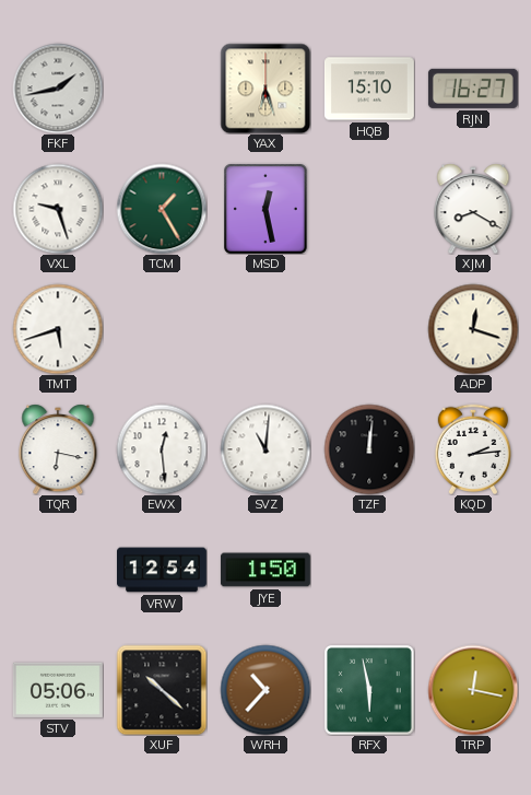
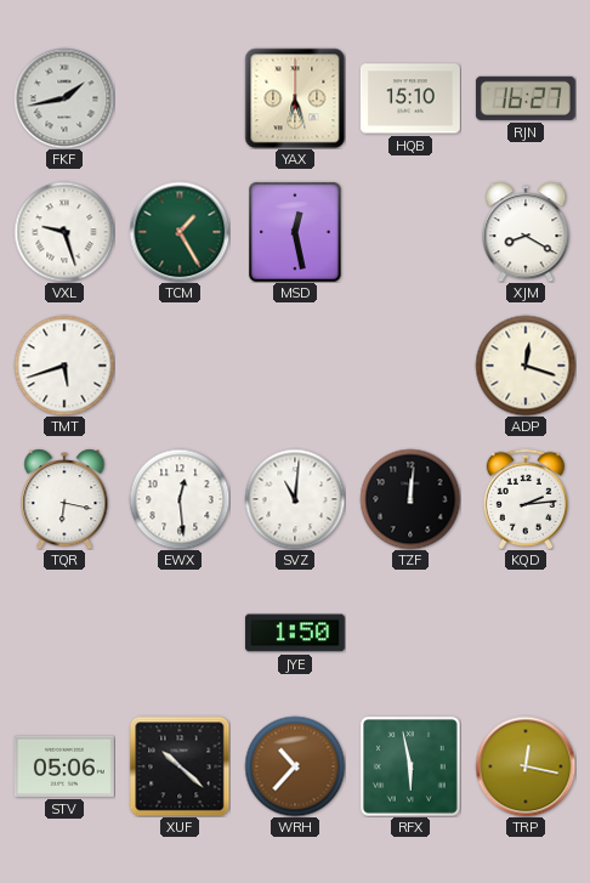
VRW: 12:54 -> none
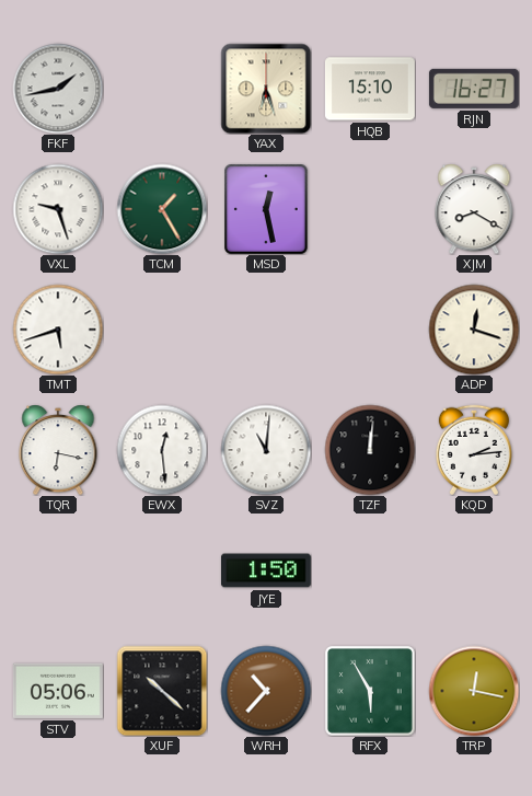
RFX: 5:58 -> 5:55
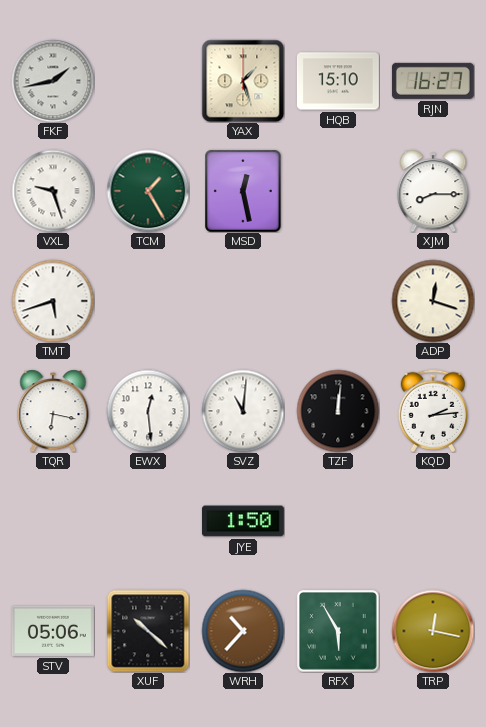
YAX: 6:27 -> 1:27
XJM: 8:20 -> 8:15
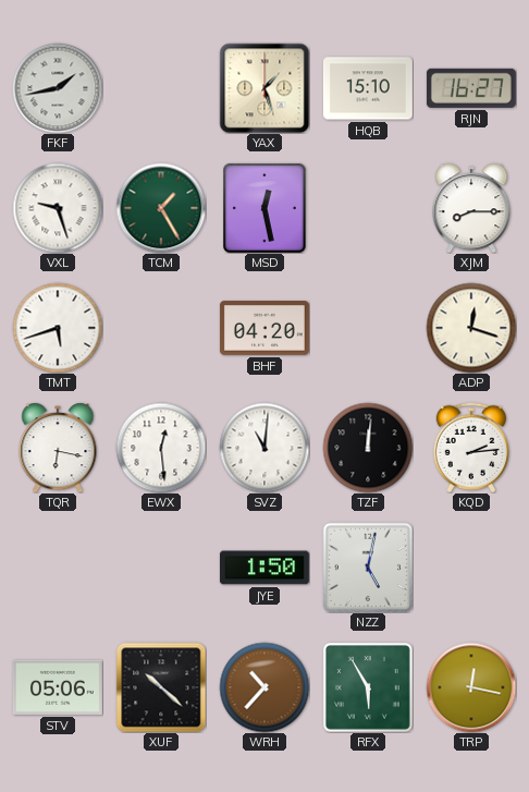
BHF: none -> 04:20
NZZ: none -> 5:02
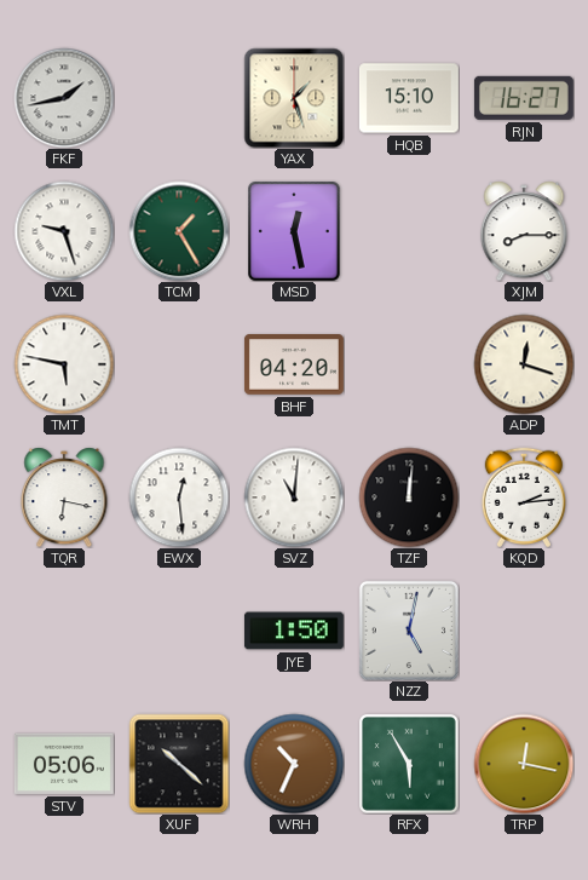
TMT: 5:42 -> 5:47
WRH: 10:37 -> 10:34
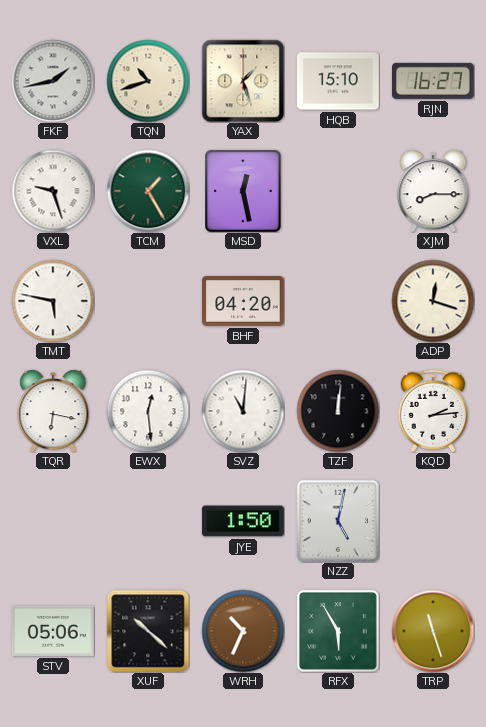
TQN: none -> 10:42
TRP: 12:17 -> 11:27
